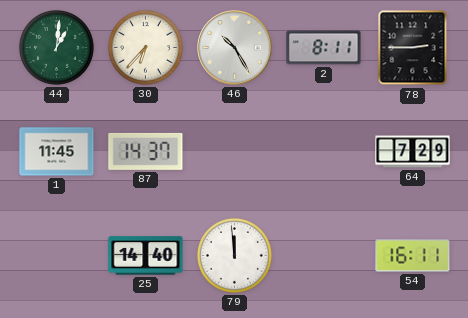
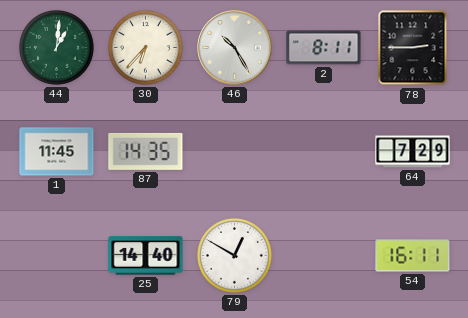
87: 14:37 -> 14:35
79: 11:59 -> 12:50
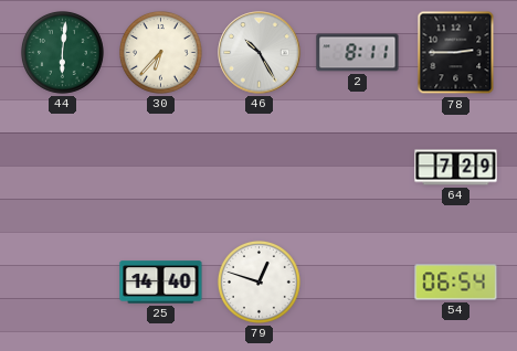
44: 1:01 -> 6:01
1: 11:45 -> none
87: 14:35 -> none
79: 12:50 -> 12:48
54: 16:11 -> 06:54
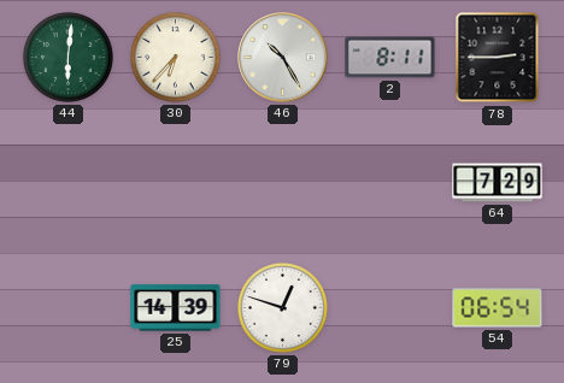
25: 14:40 -> 14:39
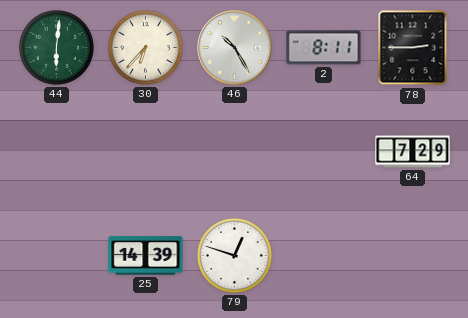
54: 06:54 -> none
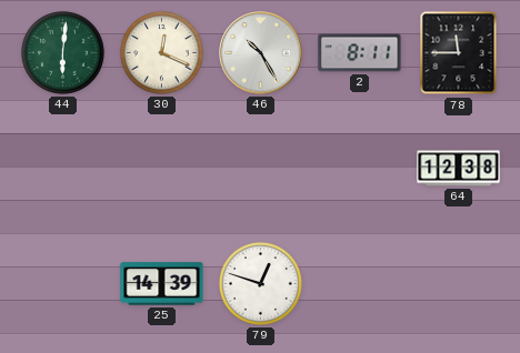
30: 6:37 -> 12:19
78: 2:45 -> 11:45
64: 7:29 -> 12:38
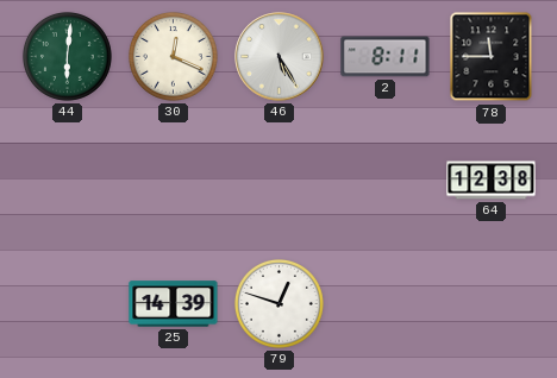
46: 10:25 -> 5:25
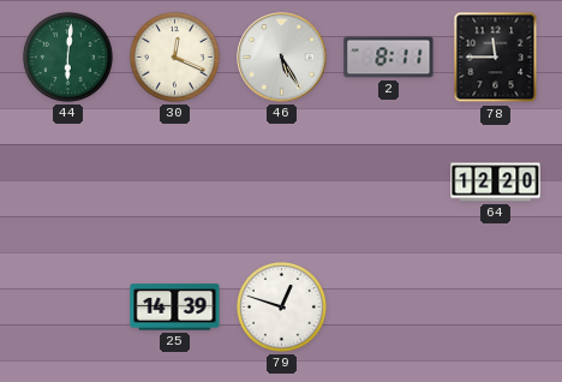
64: 12:38 -> 12:20
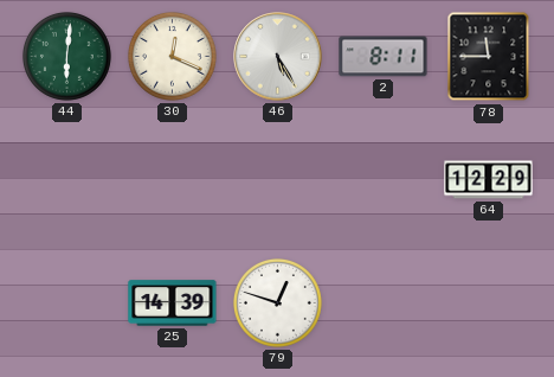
64: 12:20 -> 12:29
